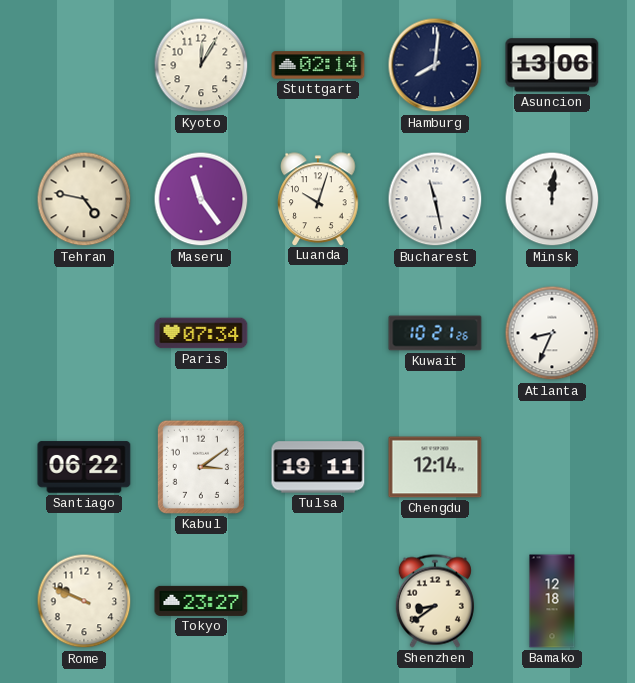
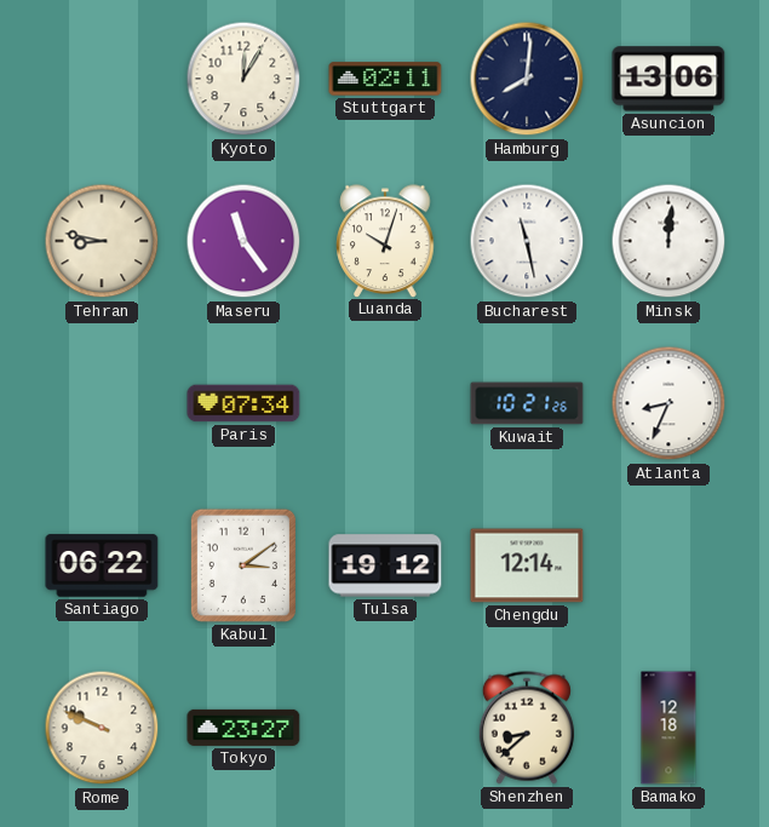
Stuttgart: 02:14 -> 02:11
Tehran: 4:47 -> 8:47
Tulsa: 19:11 -> 19:12
Shenzhen: 8:39 -> 8:38
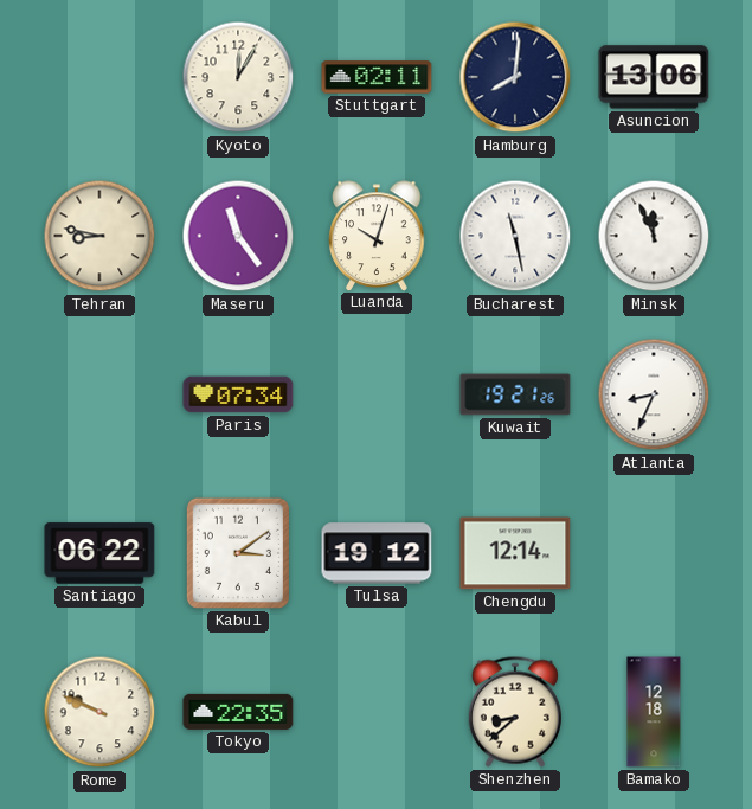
Minsk: 12:01 -> 11:56
Kuwait: 10:21 -> 19:21
Tokyo: 23:27 -> 22:35
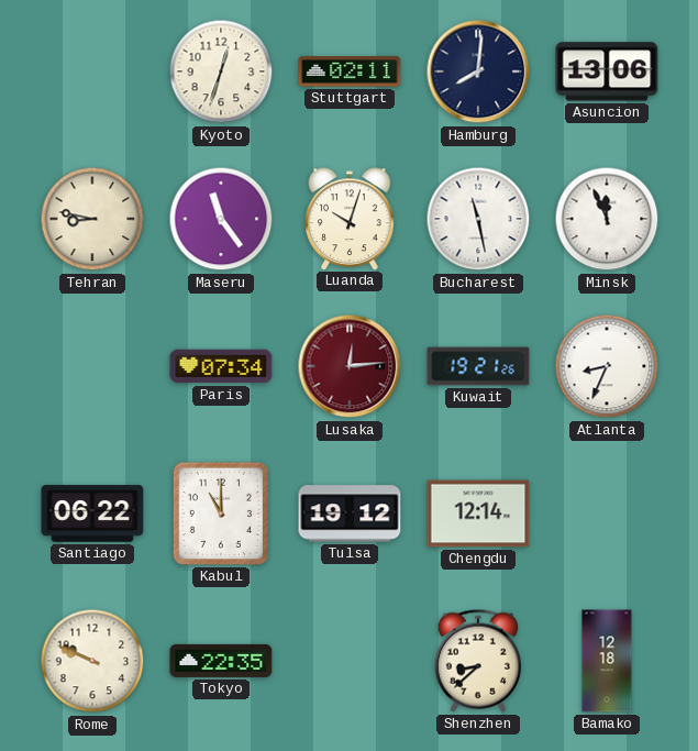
Kyoto: 12:05 -> 12:33
Lusaka: none -> 12:14
Kabul: 3:09 -> 11:00
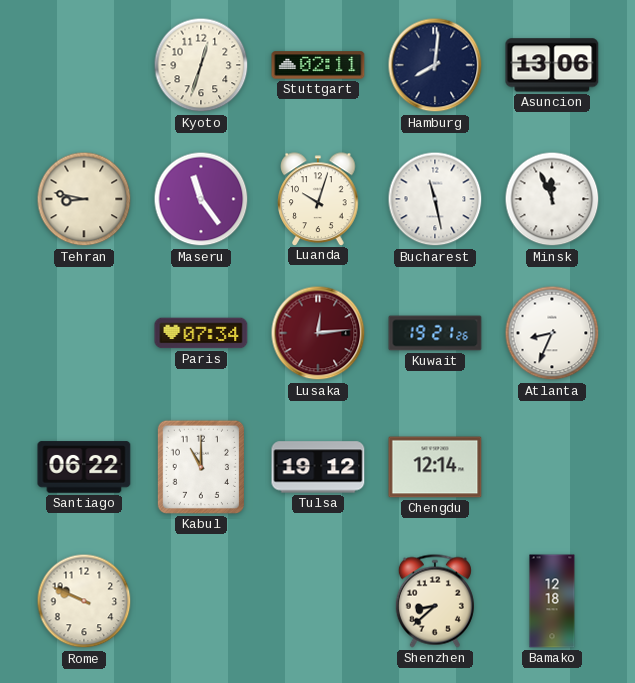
Tokyo: 22:35 -> none
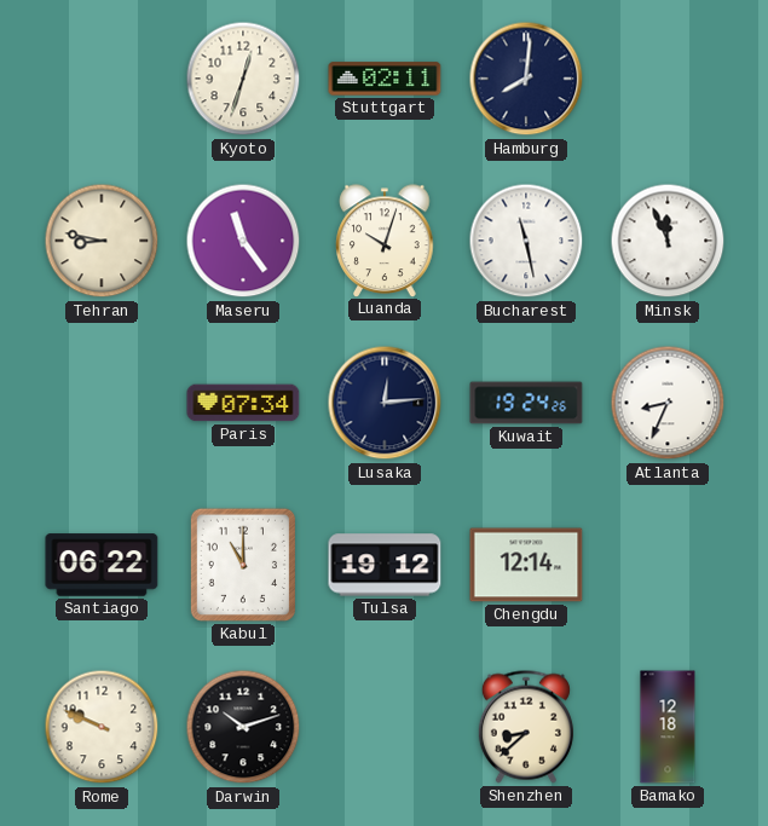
Asuncion: 13:06 -> none
Lusaka dial: burgundy -> navy
Kuwait: 19:21 -> 19:24
Darwin: none -> 10:12
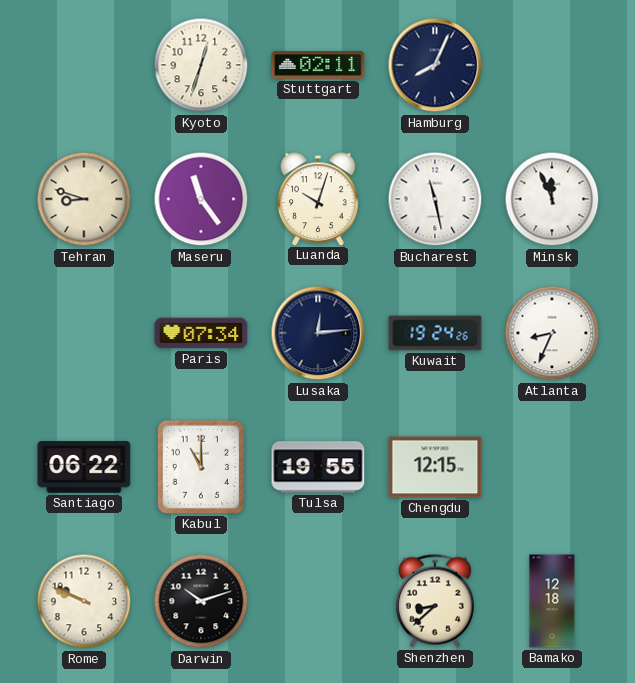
Hamburg: 8:01 -> 8:04
Tehran: 8:47 -> 8:48
Tulsa: 19:12 -> 19:55
Chengdu: 12:14 -> 12:15
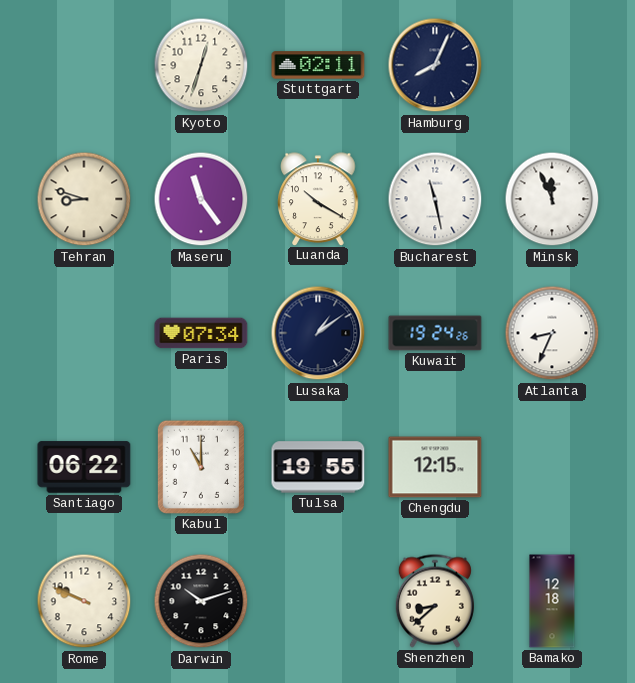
Luanda: 10:03 -> 10:20
Lusaka: 12:14 -> 1:09
